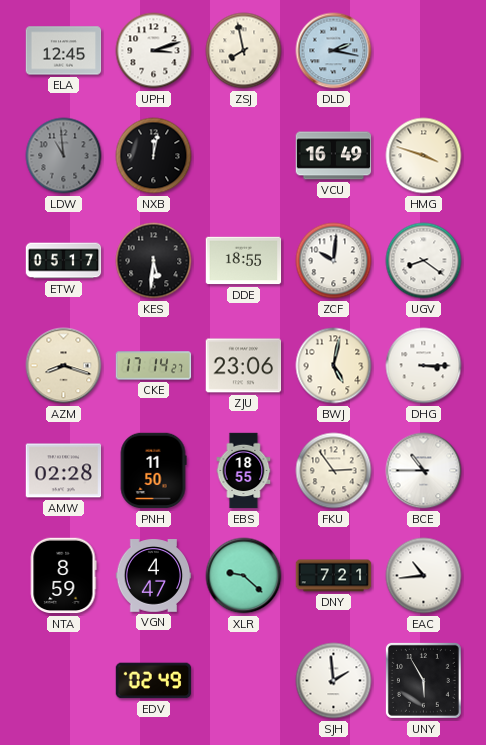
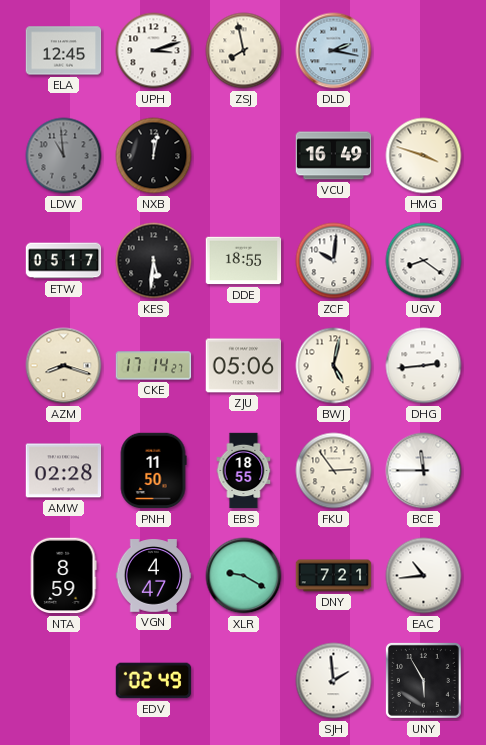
ZJU: 23:06 -> 05:06
DHG: 3:15 -> 2:44
BCE: 10:45 -> 11:45
XLR: 9:22 -> 9:20
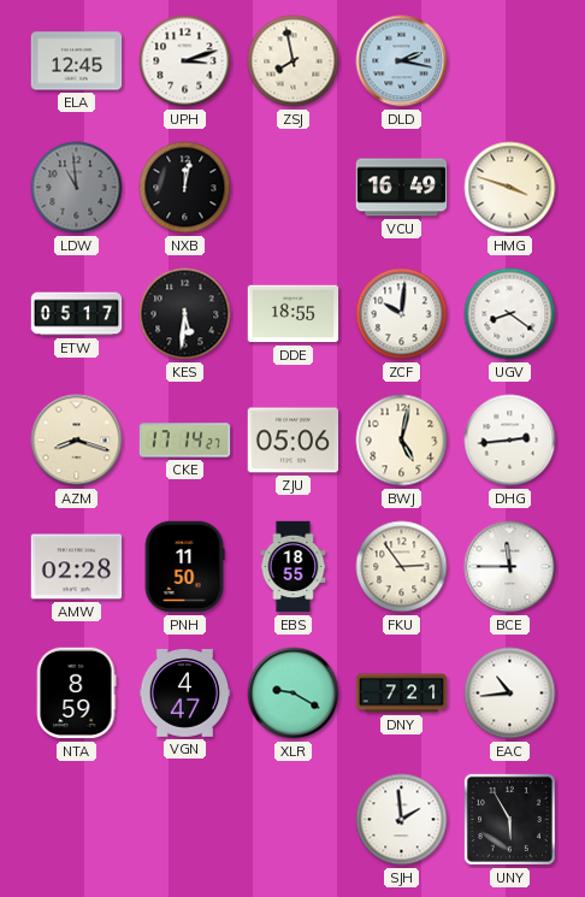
EDV: 02:49 -> none
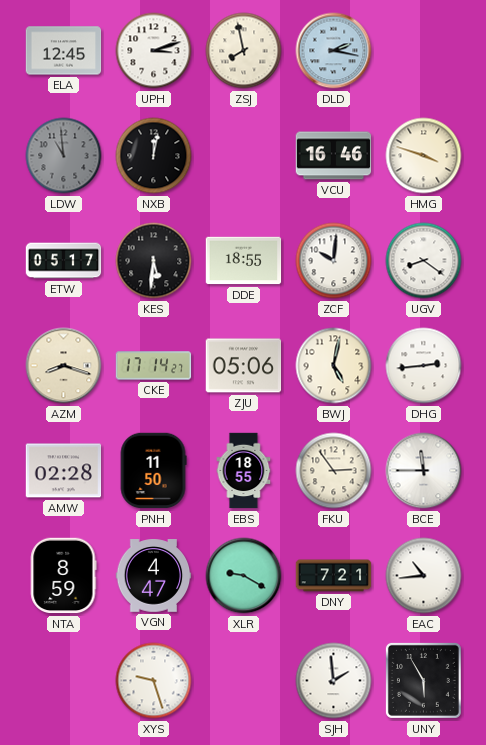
VCU: 16:49 -> 16:46
XYS: none -> 9:27
